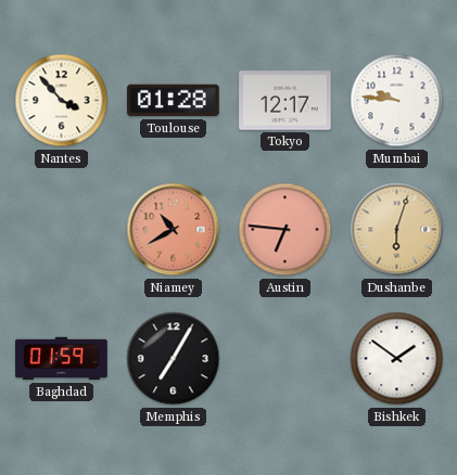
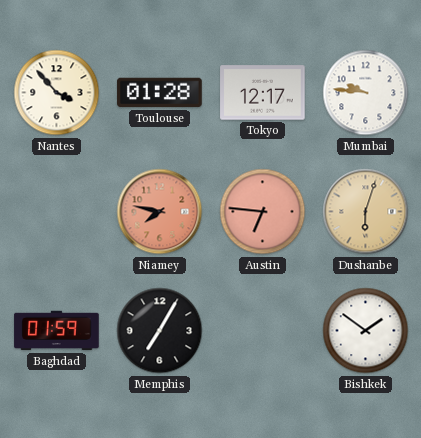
Niamey: 10:40 -> 7:47
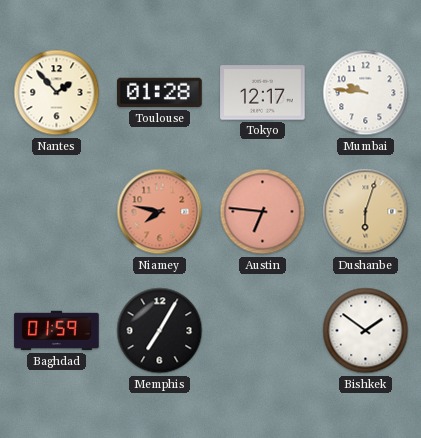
Nantes: 3:53 -> 1:53
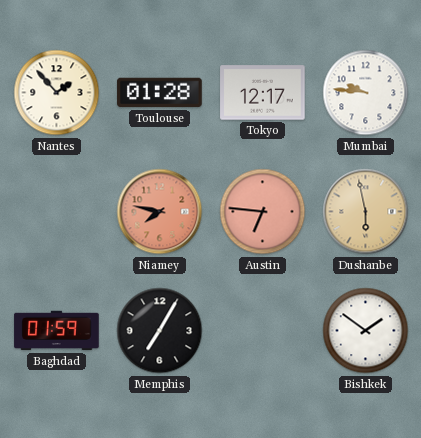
Dushanbe: 6:03 -> 5:58
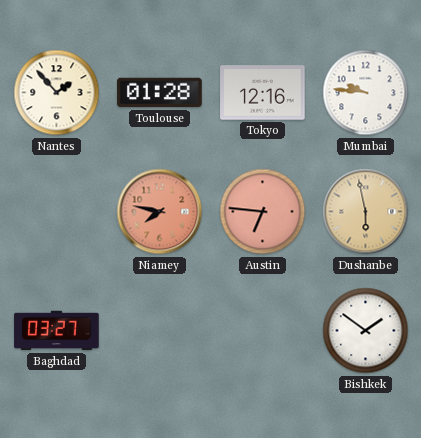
Tokyo: 12:17 -> 12:16
Baghdad: 01:59 -> 03:27
Memphis: 7:05 -> none
